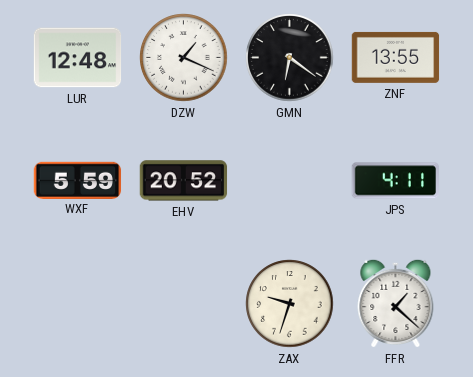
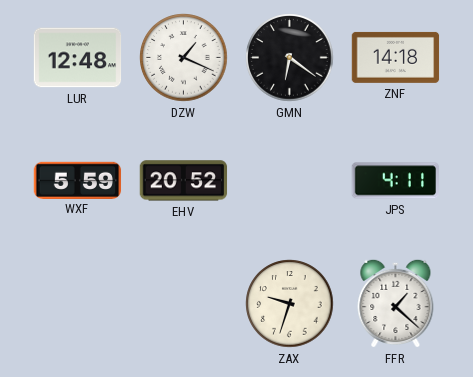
ZNF: 13:55 -> 14:18
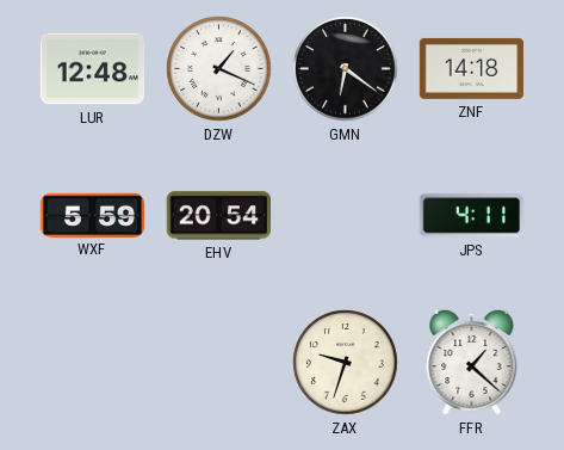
EHV: 20:52 -> 20:54
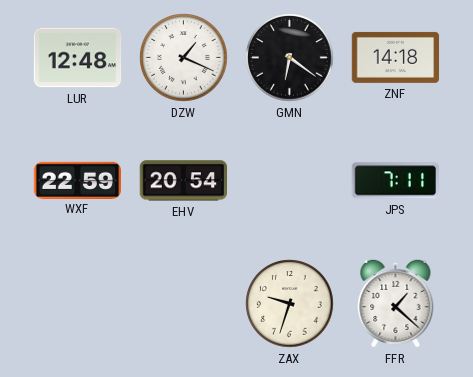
WXF: 5:59 -> 22:59
JPS: 4:11 -> 7:11
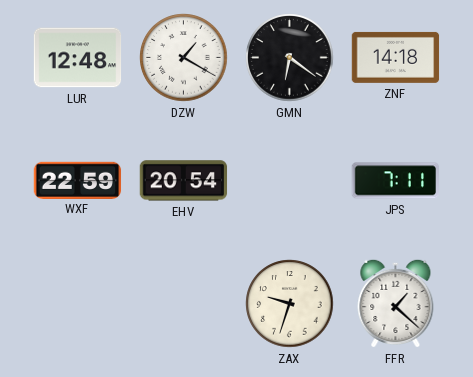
DZW: 1:19 -> 1:20
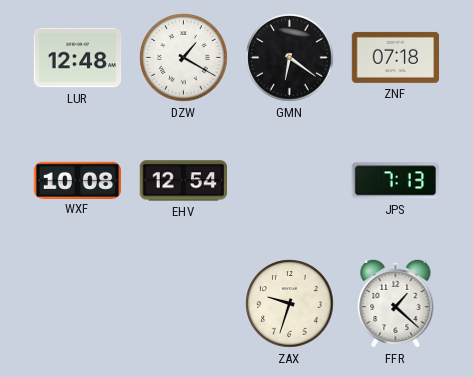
ZNF: 14:18 -> 07:18
WXF: 22:59 -> 10:08
EHV: 20:54 -> 12:54
JPS: 7:11 -> 7:13
